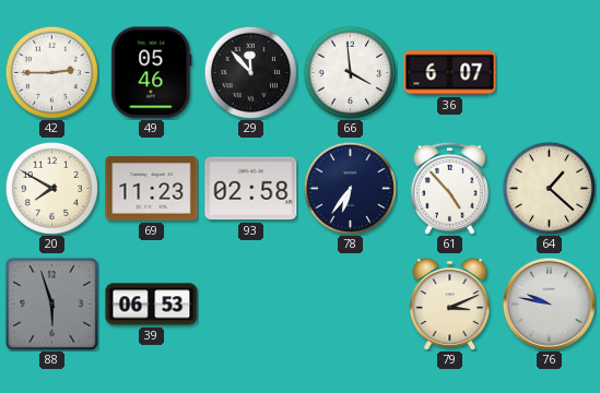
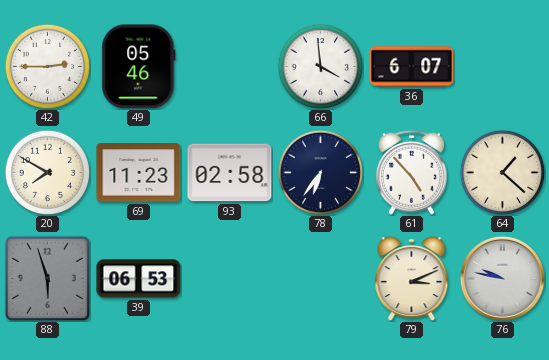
29: 11:53 -> none
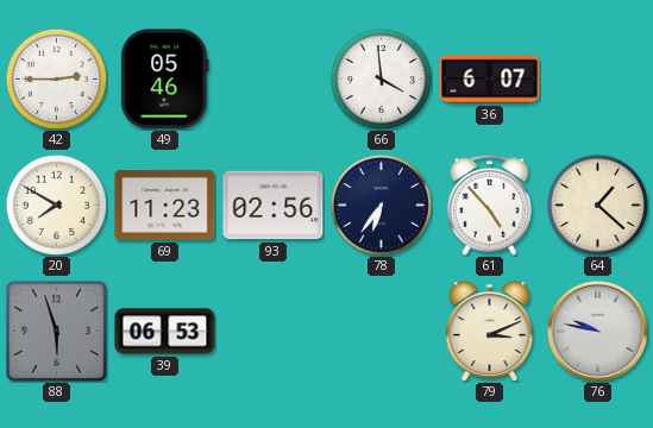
93: 02:58 -> 02:56
